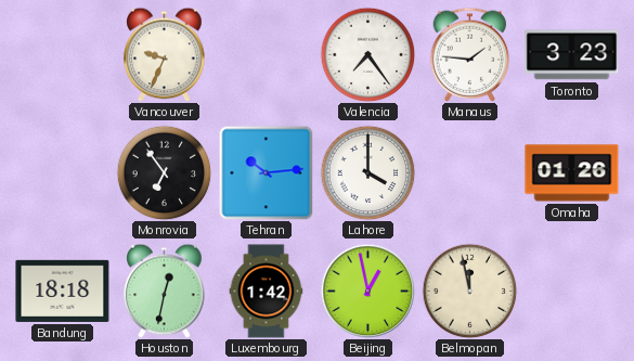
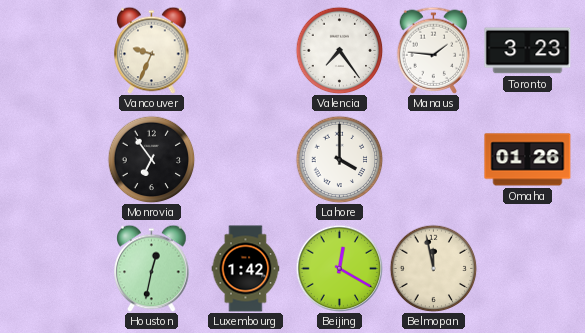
Tehran: 10:14 -> none
Bandung: 18:18 -> none
Beijing: 12:58 -> 12:20
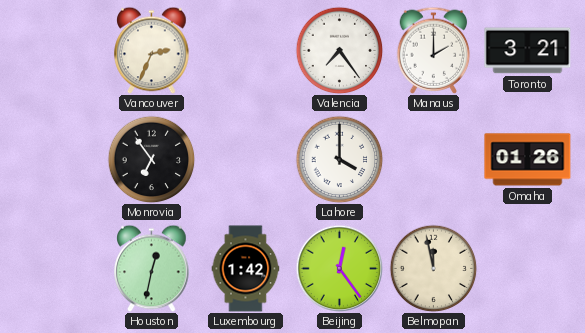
Vancouver: 9:34 -> 2:34
Manaus: 1:46 -> 2:00
Toronto: 3:23 -> 3:21
Beijing: 12:20 -> 12:24
